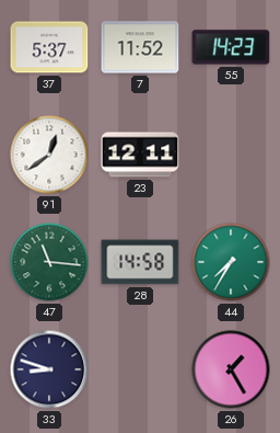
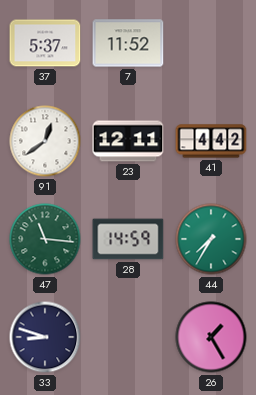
55: 14:23 -> none
41: none -> 4:42
28: 14:58 -> 14:59
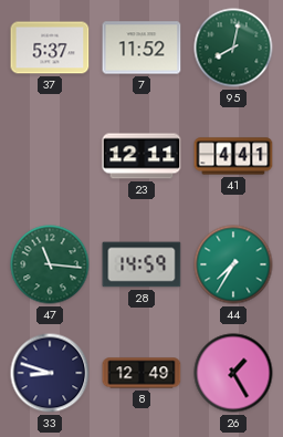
95: none -> 8:02
91: 12:39 -> none
41: 4:42 -> 4:41
8: none -> 12:49
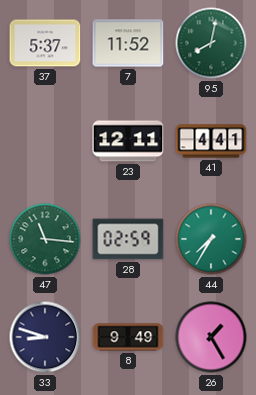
28: 14:59 -> 02:59
8: 12:49 -> 9:49
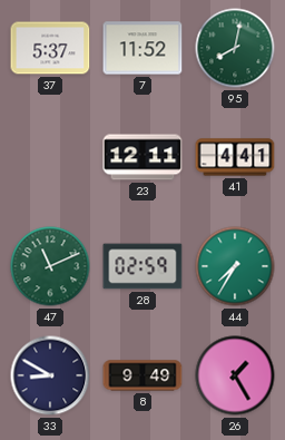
47: 11:16 -> 11:11
33: 8:48 -> 8:50
